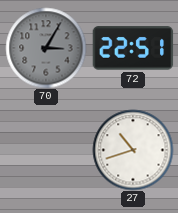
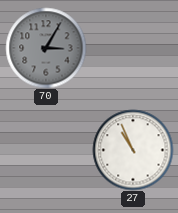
72: 22:51 -> none
27: 10:42 -> 10:56
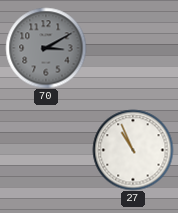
70: 3:05 -> 3:10
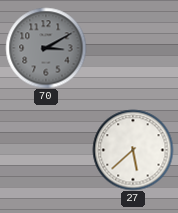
27: 10:56 -> 5:38
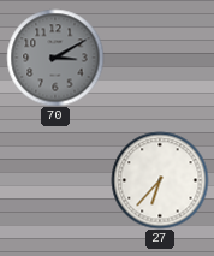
27: 5:38 -> 6:37
